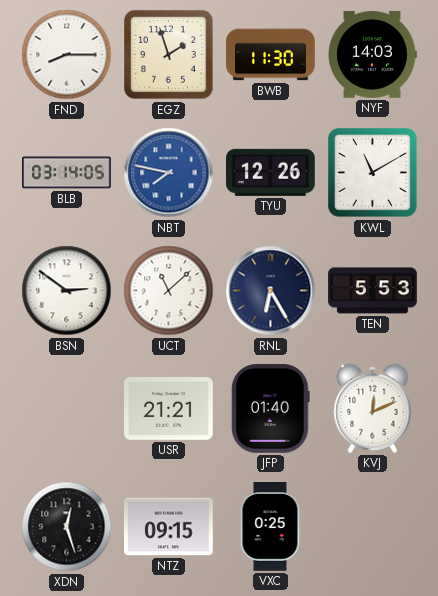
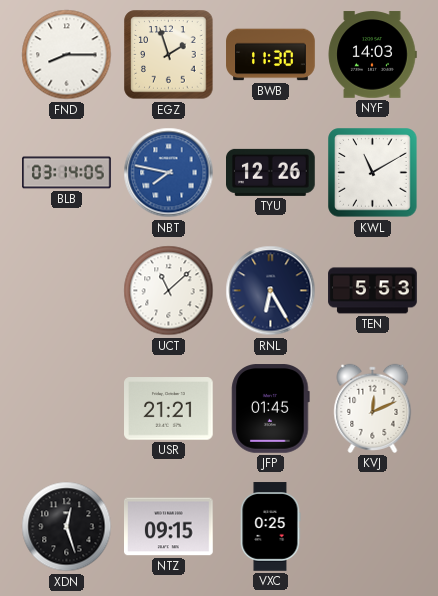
BSN: 2:51 -> none
JFP: 01:40 -> 01:45
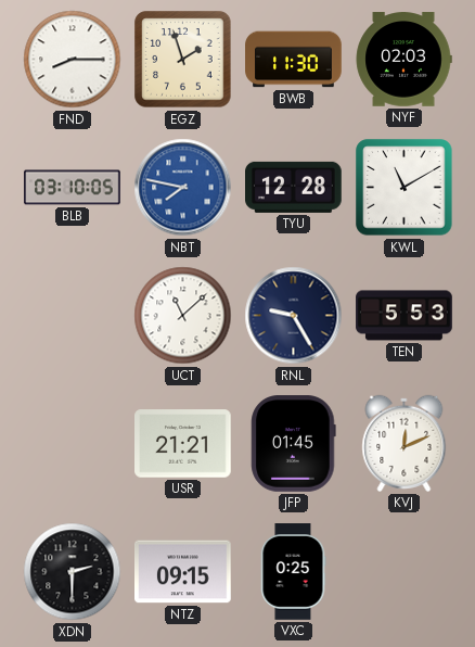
NYF: 14:03 -> 02:03
BLB: 03:14 -> 03:10
TYU: 12:26 -> 12:28
RNL: 6:25 -> 9:25
XDN: 12:27 -> 2:30
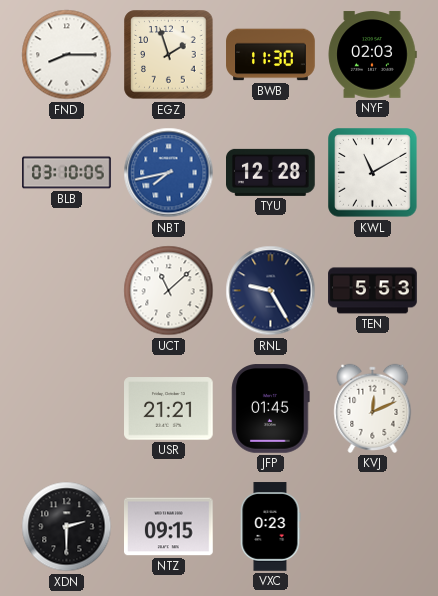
NBT: 7:47 -> 7:43
VXC: 0:25 -> 0:23
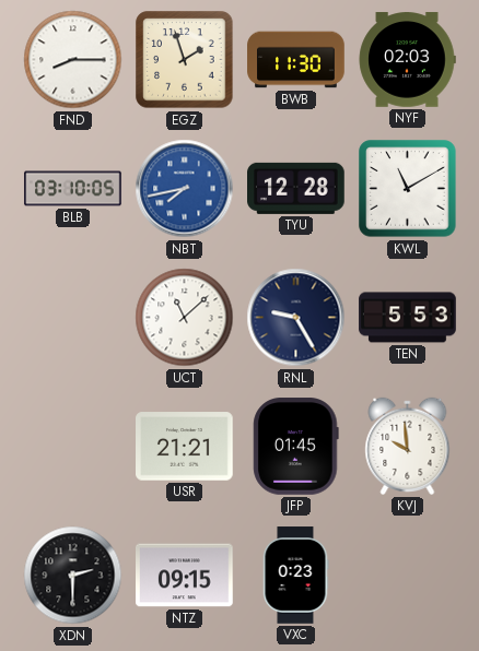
KVJ: 12:11 -> 9:59
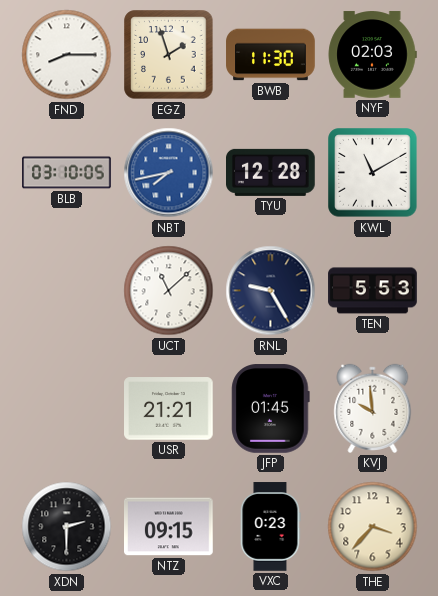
THE: none -> 3:37
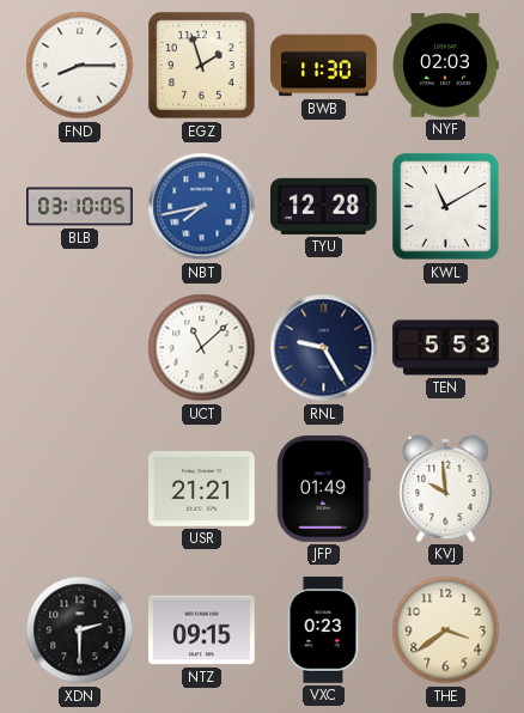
JFP: 01:45 -> 01:49
THE: 3:37 -> 3:39
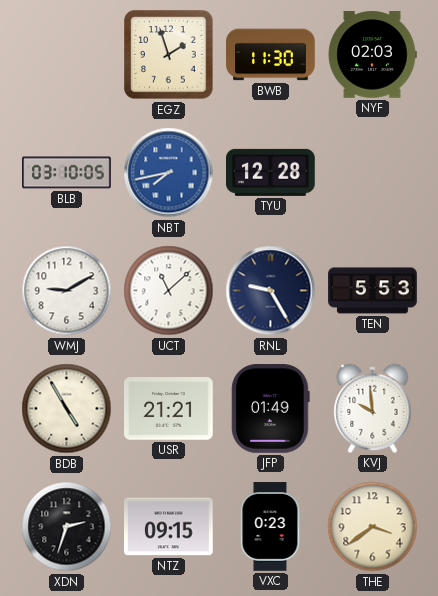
FND: 8:15 -> none
KWL: 11:10 -> none
WMJ: none -> 9:10
BDB: none -> 4:55
XDN: 2:30 -> 2:33
